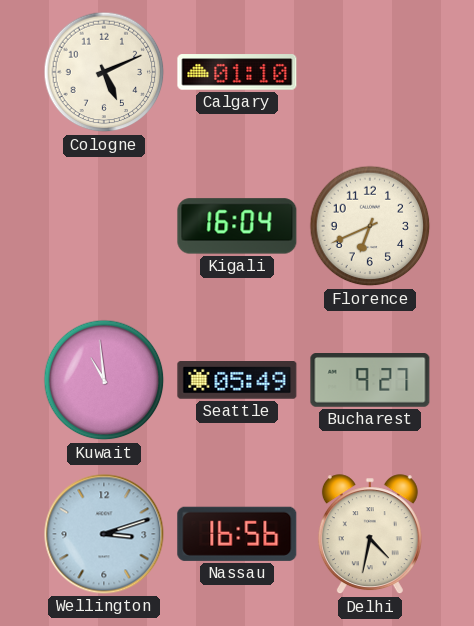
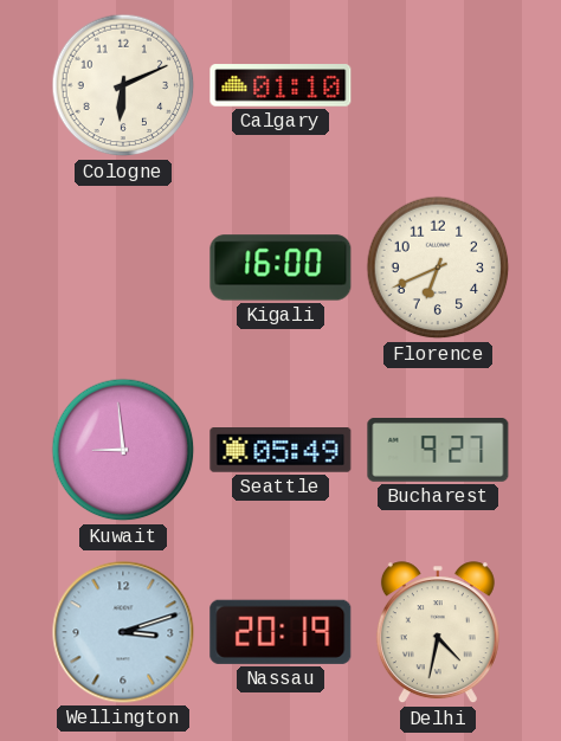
Cologne: 5:11 -> 6:11
Kigali: 16:04 -> 16:00
Kuwait: 10:59 -> 8:59
Nassau: 16:56 -> 20:19
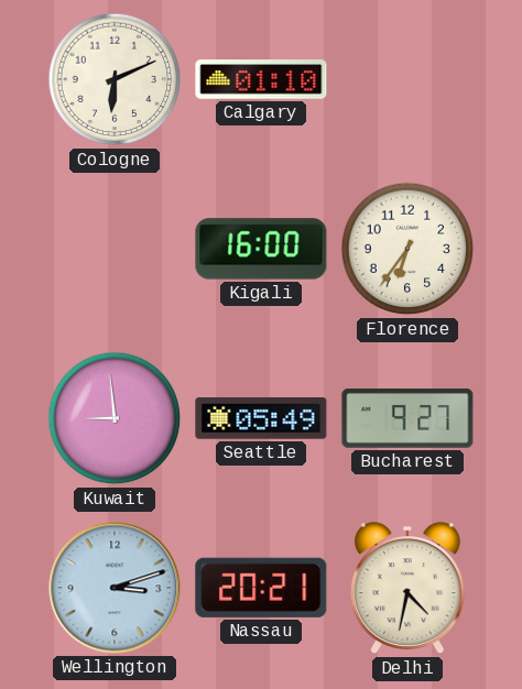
Florence: 6:41 -> 6:36
Nassau: 20:19 -> 20:21
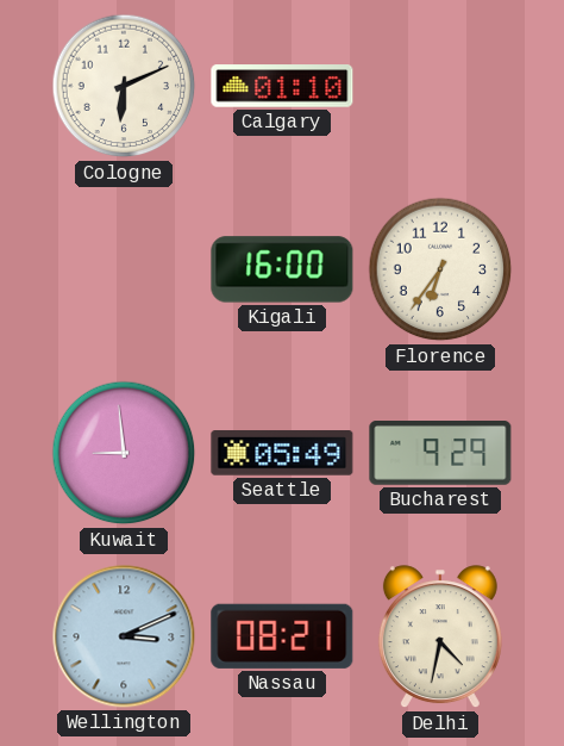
Bucharest: 9:27 -> 9:29
Wellington: 3:12 -> 3:11
Nassau: 20:21 -> 08:21
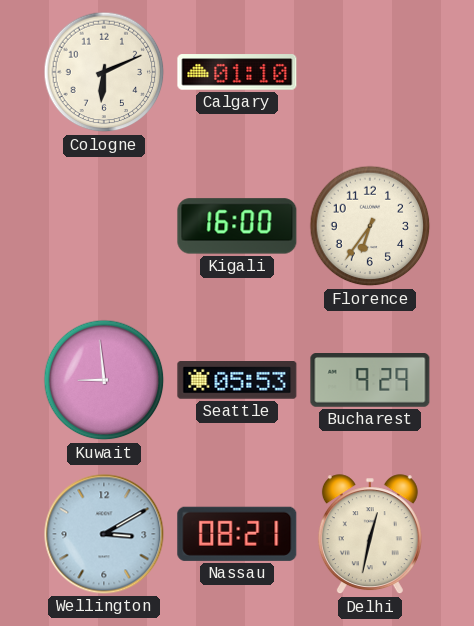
Seattle: 05:49 -> 05:53
Wellington: 3:11 -> 3:10
Delhi: 4:32 -> 12:32
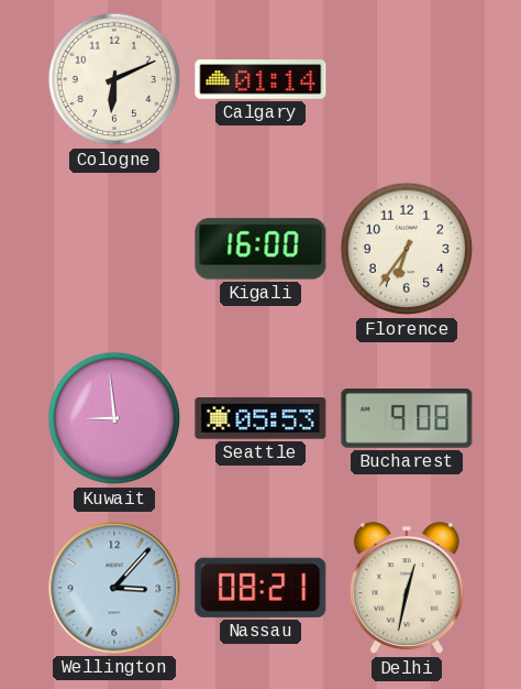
Calgary: 01:10 -> 01:14
Bucharest: 9:29 -> 9:08
Wellington: 3:10 -> 3:07
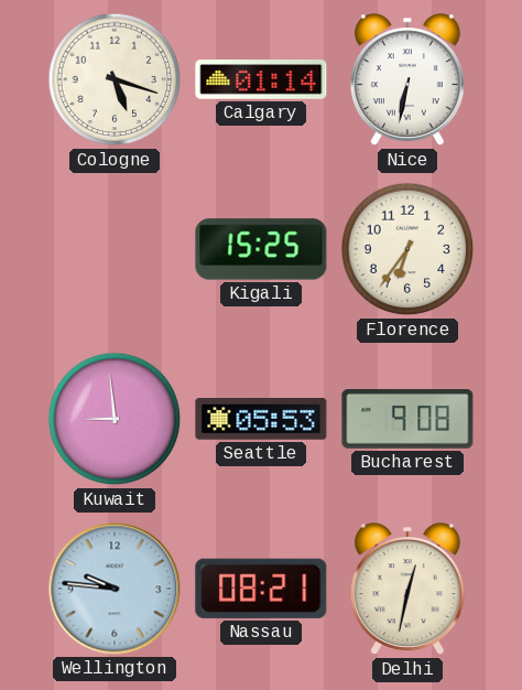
Cologne: 6:11 -> 5:18
Nice: none -> 6:32
Kigali: 16:00 -> 15:25
Wellington: 3:07 -> 9:46
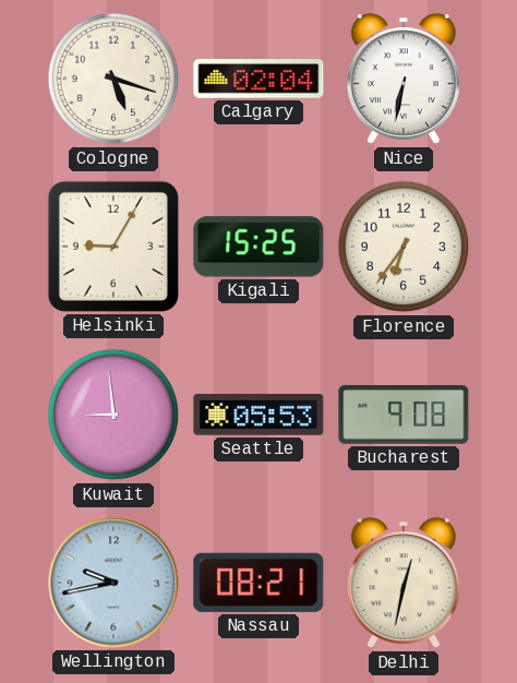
Calgary: 01:14 -> 02:04
Helsinki: none -> 9:05
Wellington: 9:46 -> 9:43
